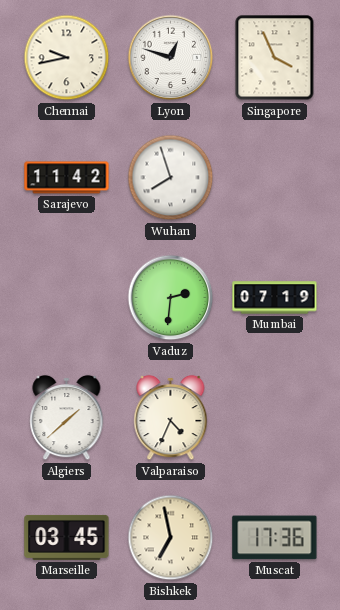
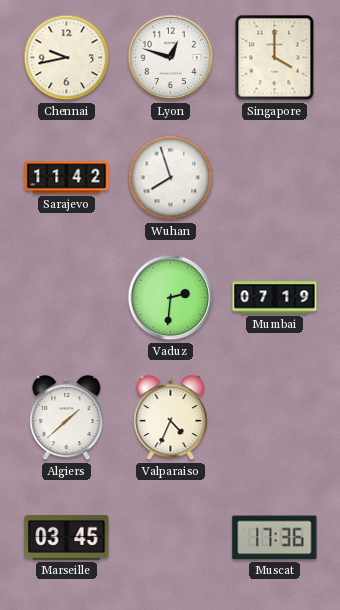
Singapore: 3:56 -> 4:00
Bishkek: 6:58 -> none
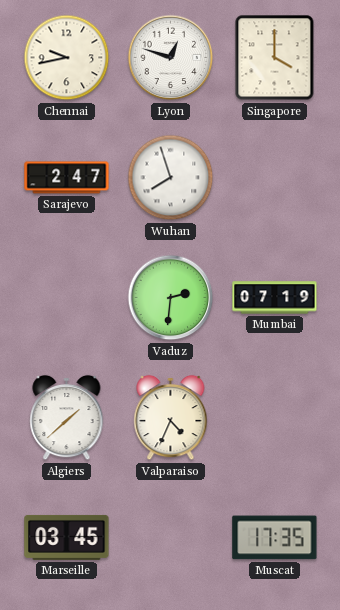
Sarajevo: 11:42 -> 2:47
Muscat: 17:36 -> 17:35
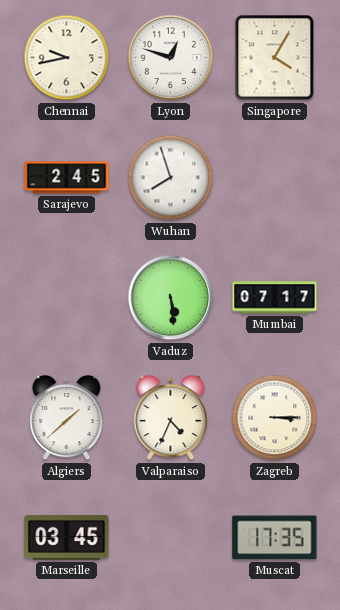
Singapore: 4:00 -> 4:05
Sarajevo: 2:47 -> 2:45
Vaduz: 2:31 -> 5:29
Mumbai: 07:19 -> 07:17
Zagreb: none -> 3:15
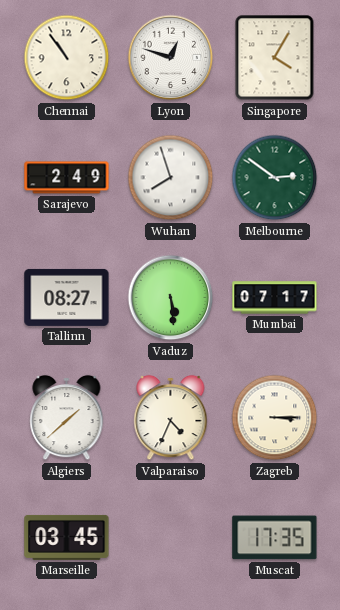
Chennai: 9:43 -> 10:54
Sarajevo: 2:45 -> 2:49
Melbourne: none -> 2:51
Tallinn: none -> 08:27
